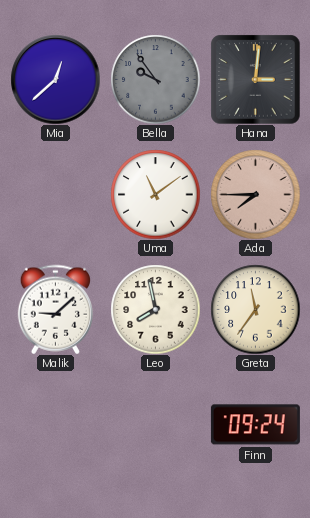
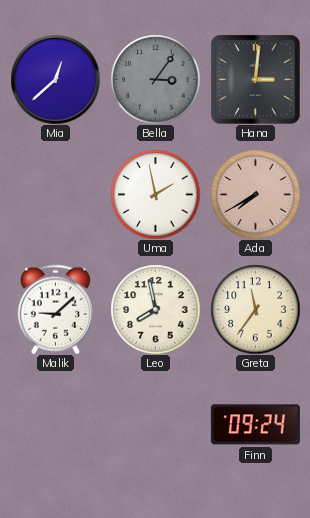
Bella: 9:54 -> 3:06
Uma: 11:09 -> 1:58
Ada: 7:45 -> 7:40
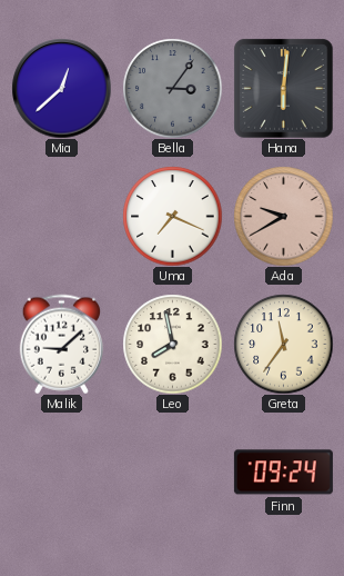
Hana: 3:01 -> 6:01
Uma: 1:58 -> 7:19
Ada: 7:40 -> 9:40
